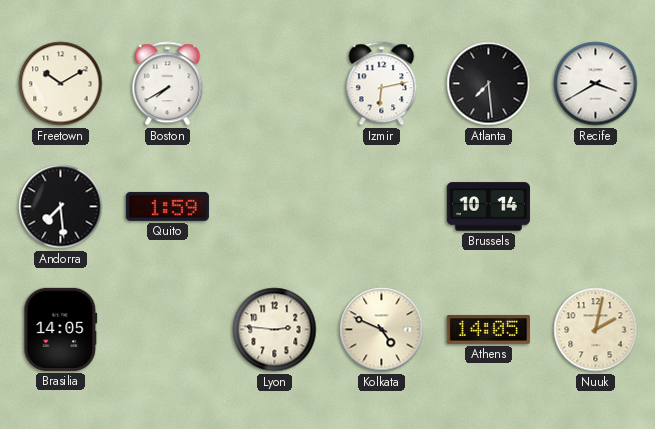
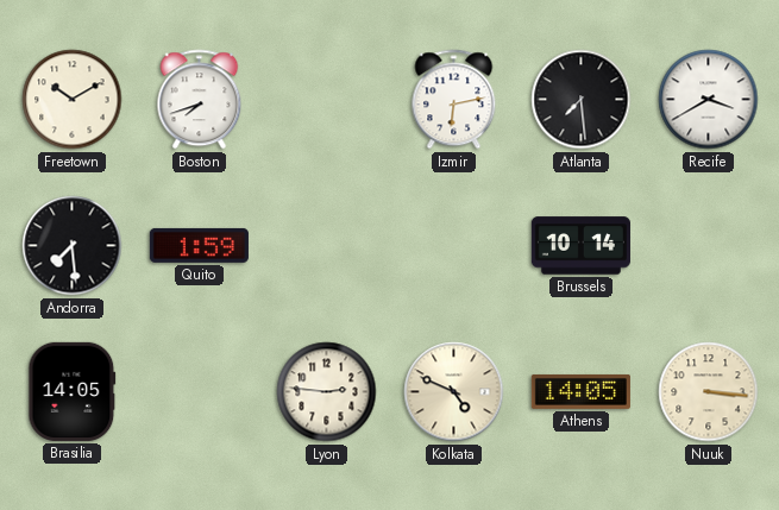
Boston: 7:40 -> 7:42
Nuuk: 2:02 -> 3:16
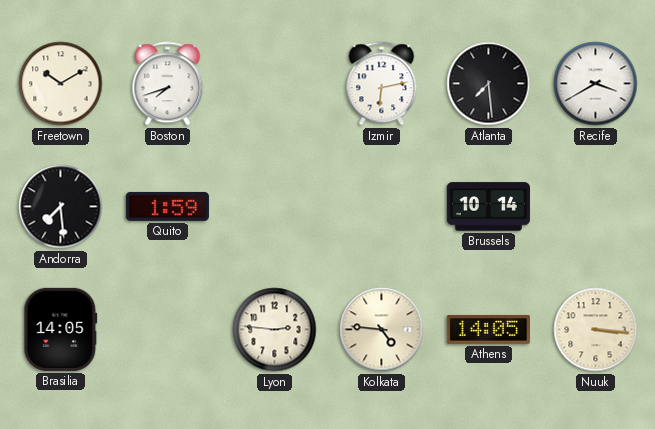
Kolkata: 4:49 -> 4:46
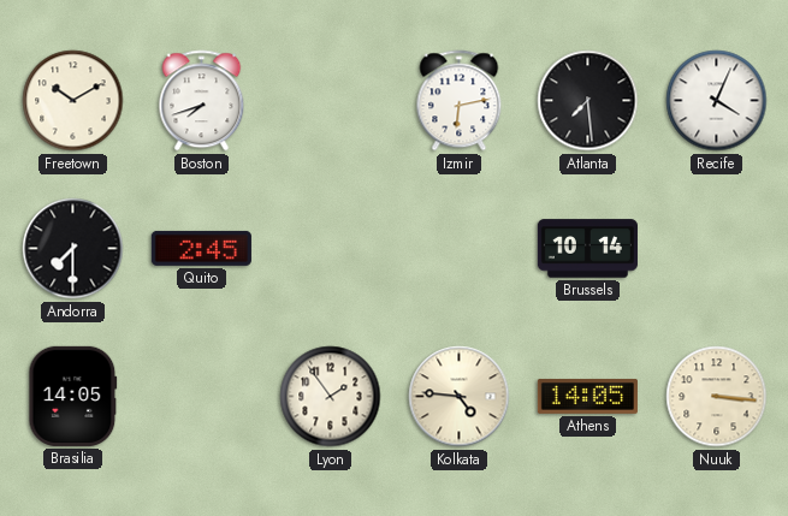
Recife: 3:40 -> 4:04
Andorra: 7:29 -> 7:30
Quito: 1:59 -> 2:45
Lyon: 2:46 -> 1:54
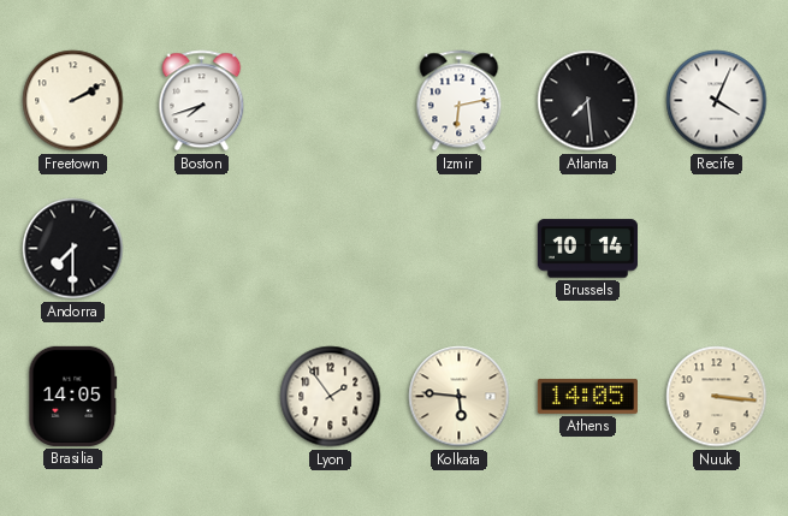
Freetown: 10:10 -> 2:10
Quito: 2:45 -> none
Kolkata: 4:46 -> 5:46
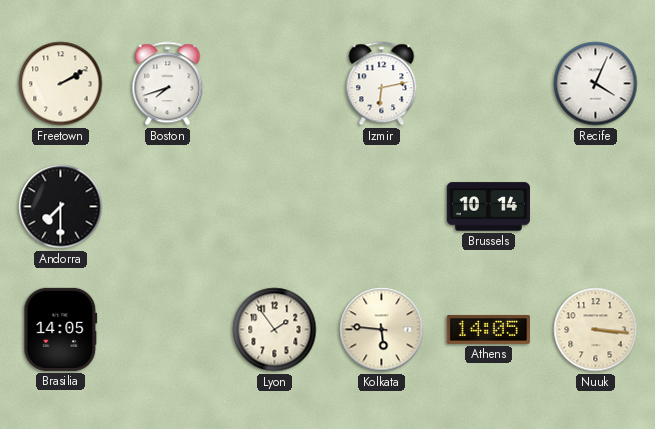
Atlanta: 7:29 -> none
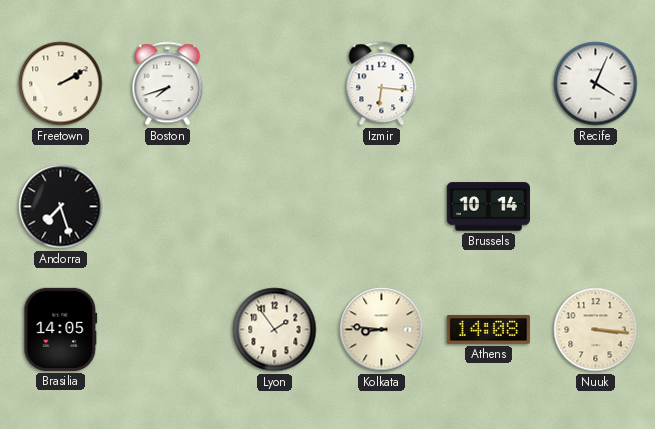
Izmir: 6:13 -> 6:16
Andorra: 7:30 -> 7:27
Kolkata: 5:46 -> 8:46
Athens: 14:05 -> 14:08
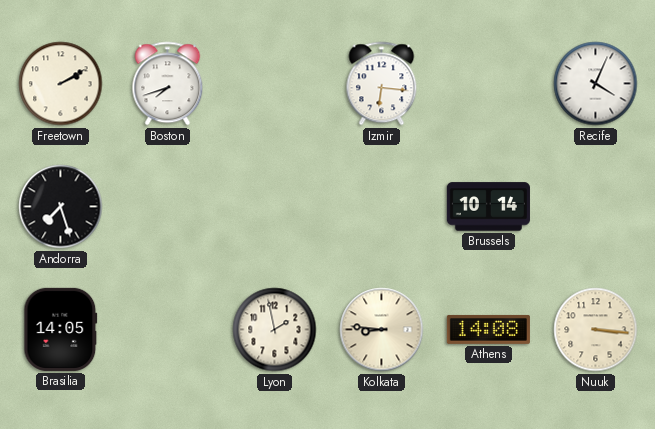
Lyon: 1:54 -> 1:58
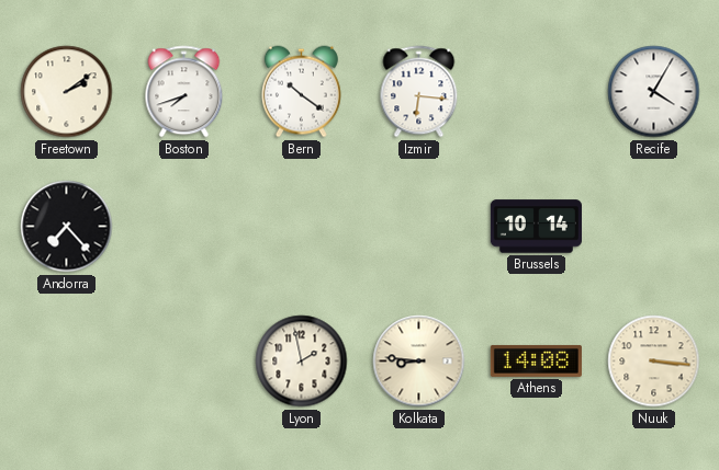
Freetown: 2:10 -> 2:09
Bern: none -> 10:21
Recife: 4:04 -> 4:05
Andorra: 7:27 -> 7:23
Brasilia: 14:05 -> none
